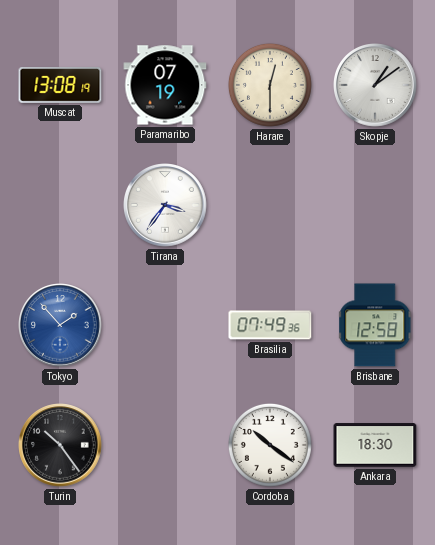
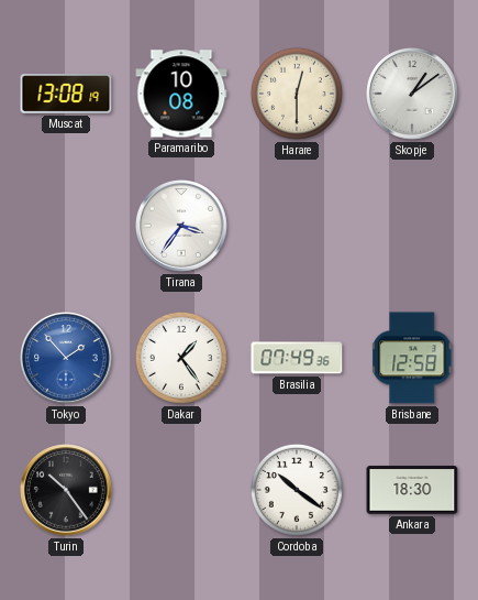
Paramaribo: 07:19 -> 10:08
Dakar: none -> 1:24
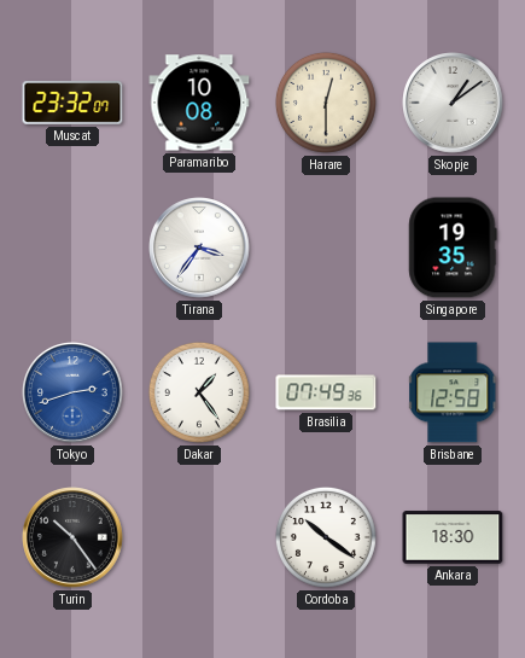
Muscat: 13:08 -> 23:32
Singapore: none -> 19:35
Tokyo: 1:53 -> 2:42
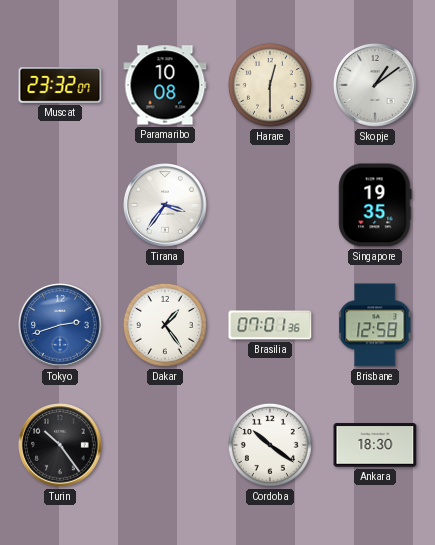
Brasilia: 07:49 -> 07:01
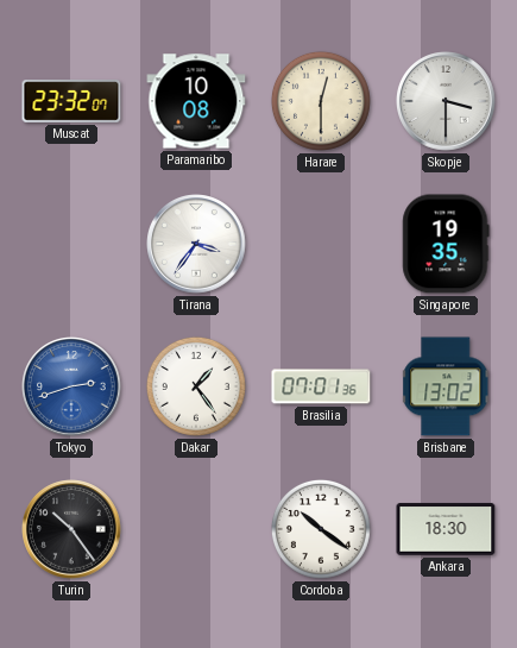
Skopje: 1:09 -> 3:30
Brisbane: 12:58 -> 13:02
